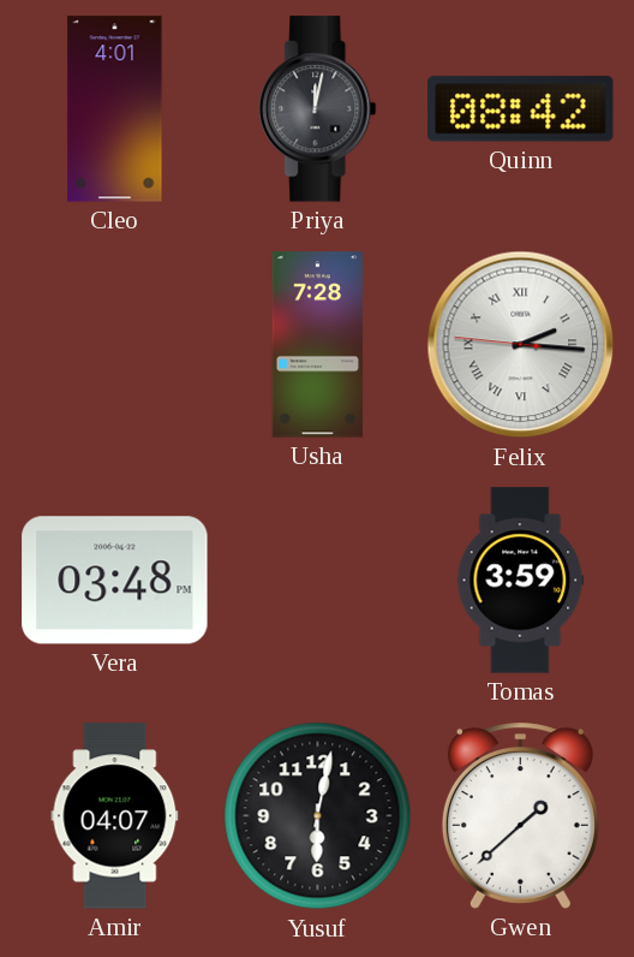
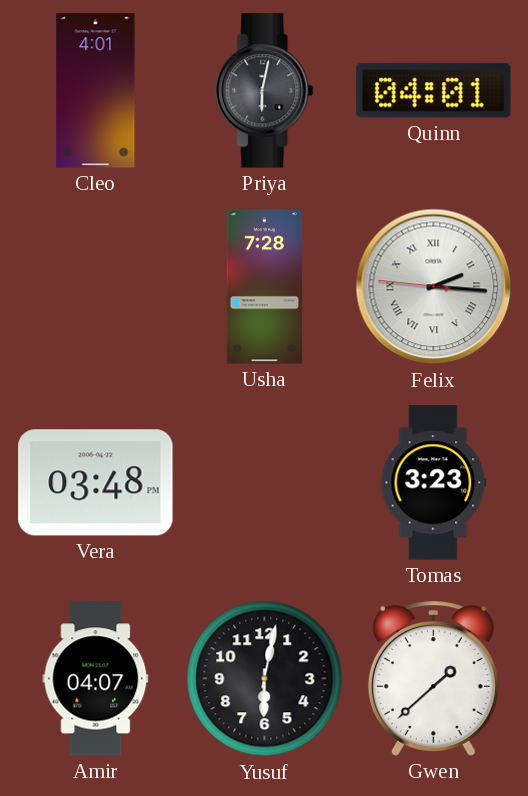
Priya: 12:02 -> 6:02
Quinn: 08:42 -> 04:01
Tomas: 3:59 -> 3:23
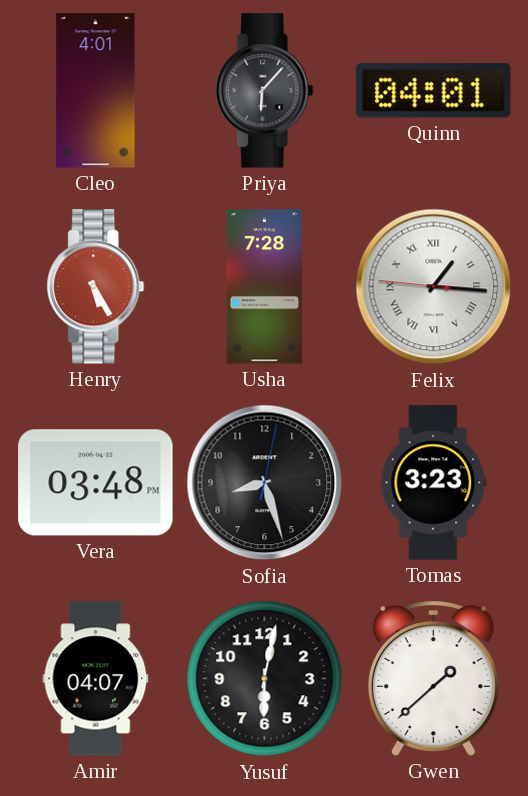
Priya: 6:02 -> 6:07
Henry: none -> 5:25
Felix: 2:15 -> 1:15
Sofia: none -> 8:27
